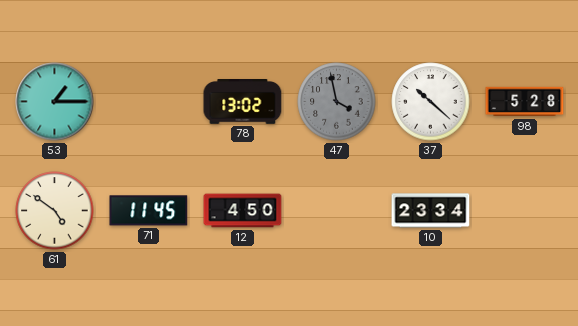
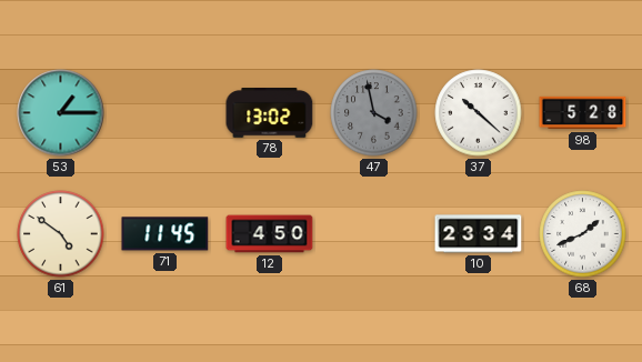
68: none -> 1:41
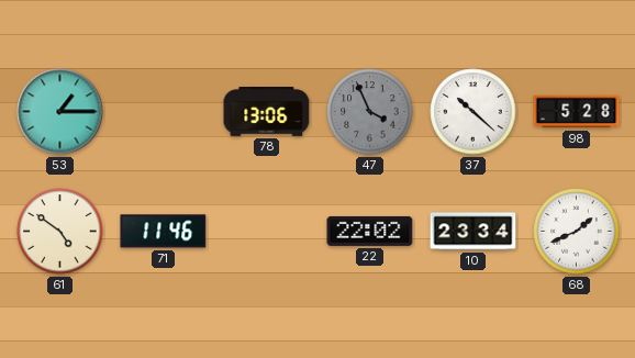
78: 13:02 -> 13:06
47: 3:58 -> 3:56
71: 11:45 -> 11:46
12: 4:50 -> none
22: none -> 22:02
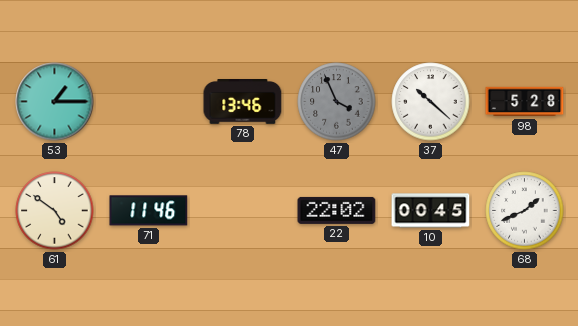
78: 13:06 -> 13:46
10: 23:34 -> 00:45
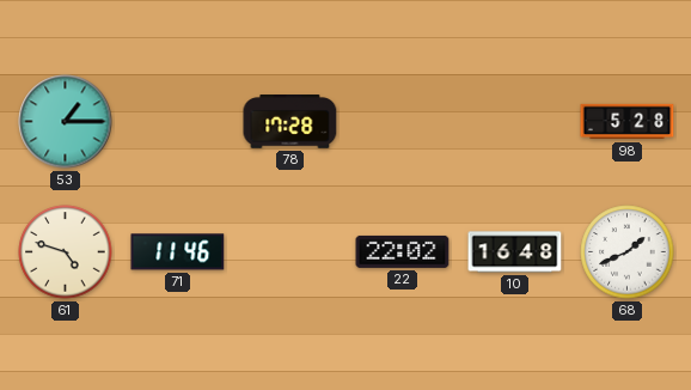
78: 13:46 -> 17:28
47: 3:56 -> none
37: 10:22 -> none
61: 4:51 -> 4:48
10: 00:45 -> 16:48
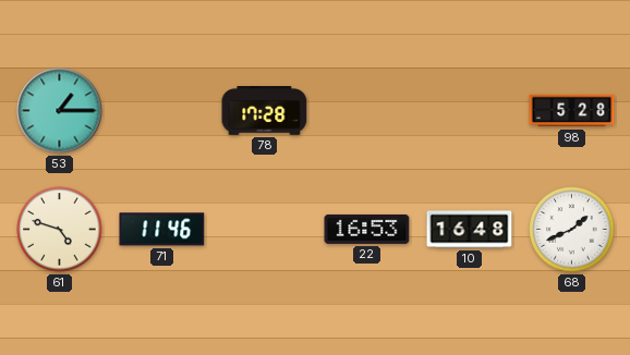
22: 22:02 -> 16:53
